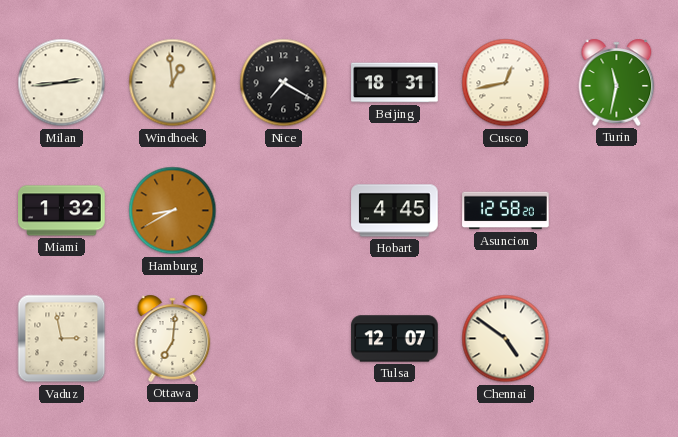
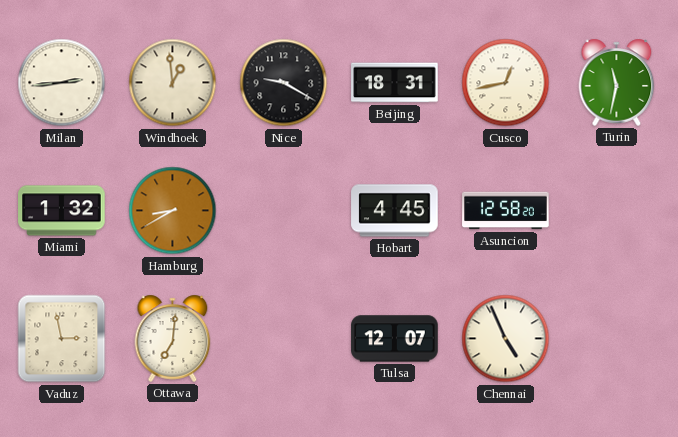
Nice: 7:20 -> 9:20
Chennai: 4:51 -> 4:56
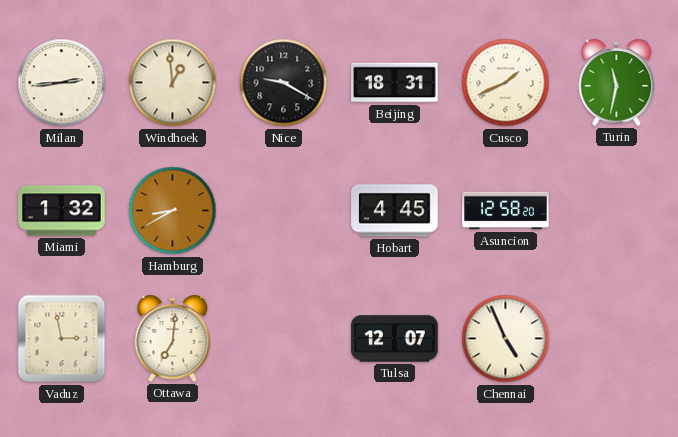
Cusco: 12:43 -> 1:41
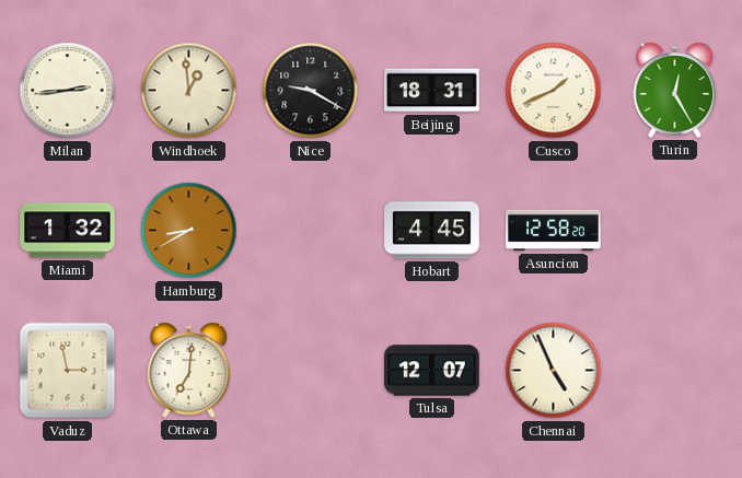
Turin: 11:32 -> 12:25
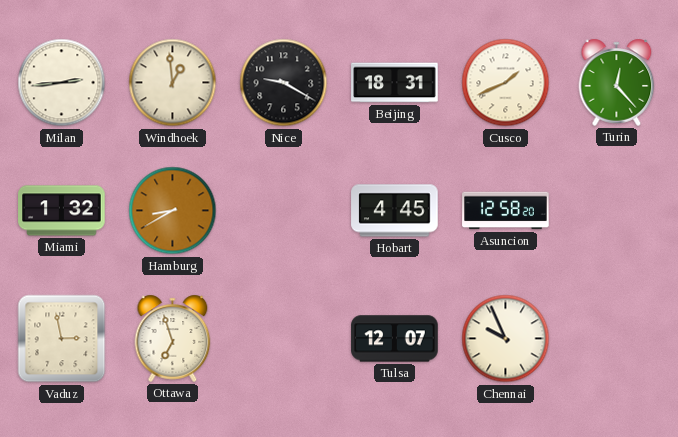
Turin: 12:25 -> 12:23
Ottawa: 7:01 -> 6:57
Chennai: 4:56 -> 9:56
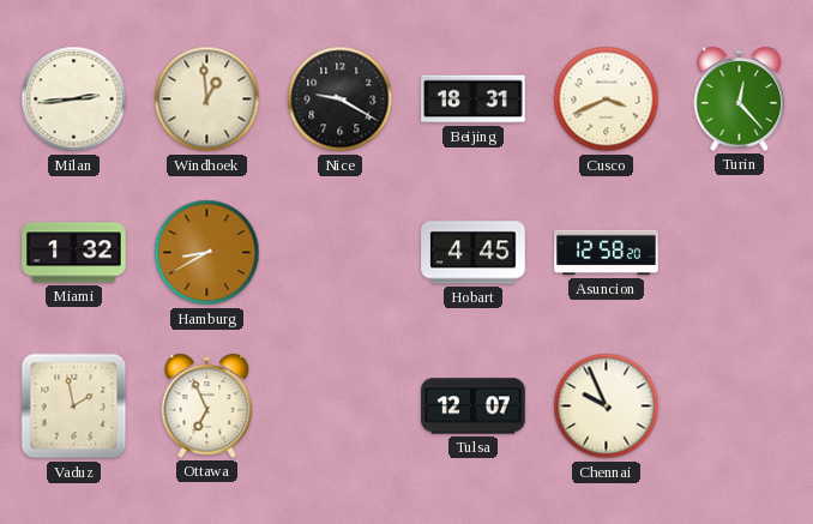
Cusco: 1:41 -> 3:41
Vaduz: 2:58 -> 1:58
Ottawa: 6:57 -> 6:56
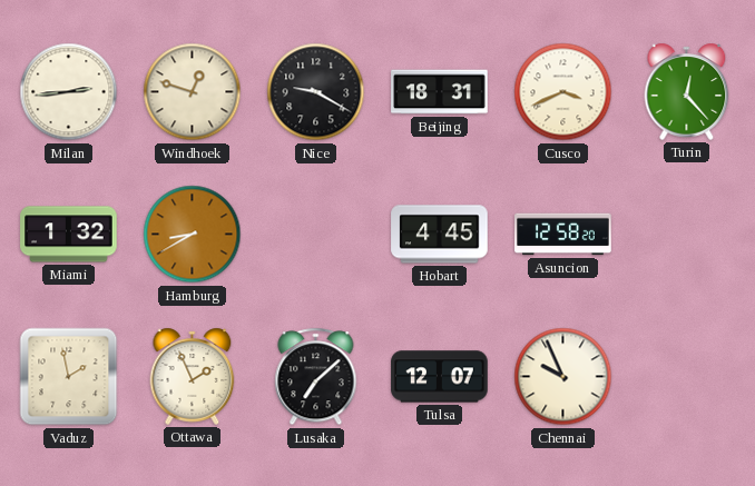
Windhoek: 12:59 -> 12:48
Ottawa: 6:56 -> 1:56
Lusaka: none -> 7:08
